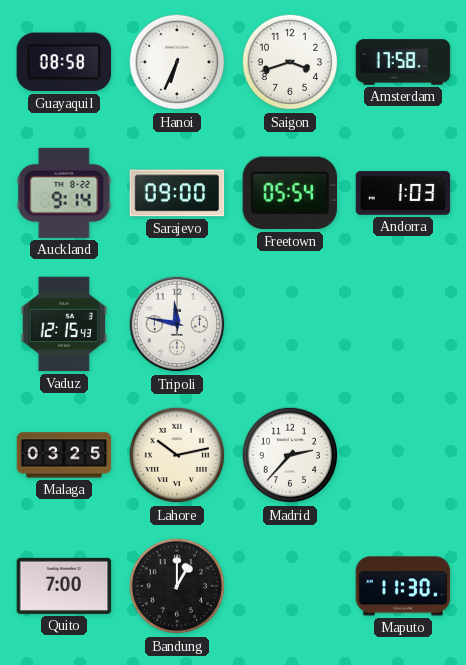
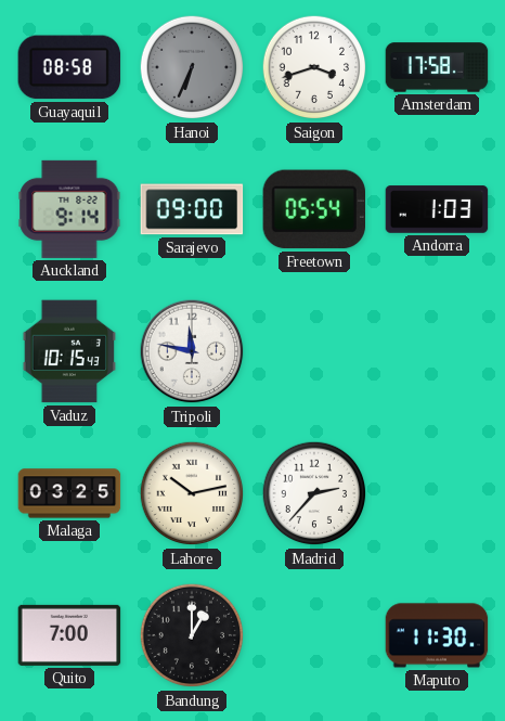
Hanoi dial: white -> grey
Vaduz: 12:15 -> 10:15
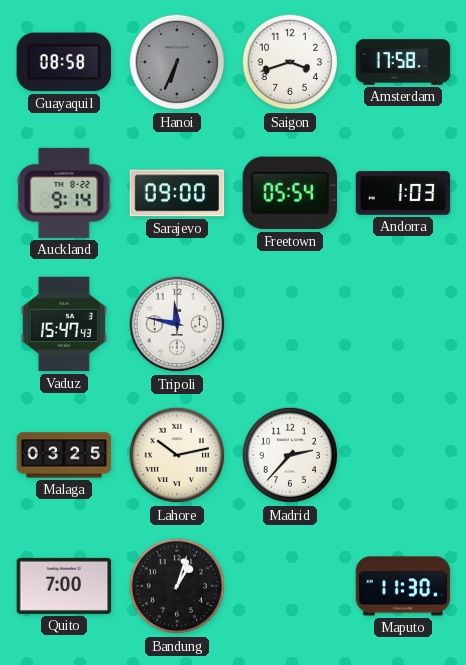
Vaduz: 10:15 -> 15:47
Bandung: 1:00 -> 1:03
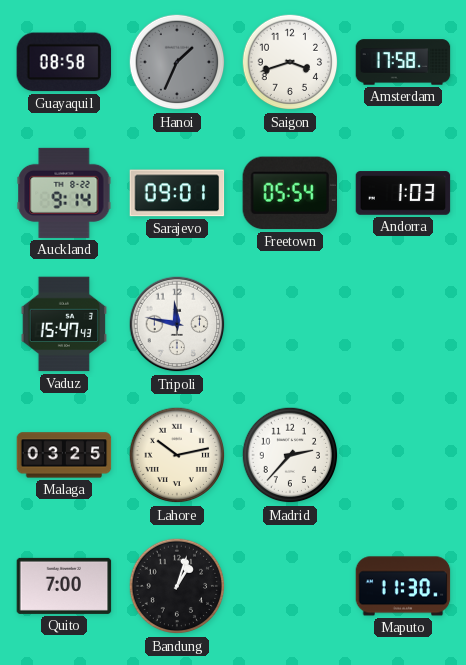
Hanoi: 6:34 -> 1:34
Sarajevo: 09:00 -> 09:01
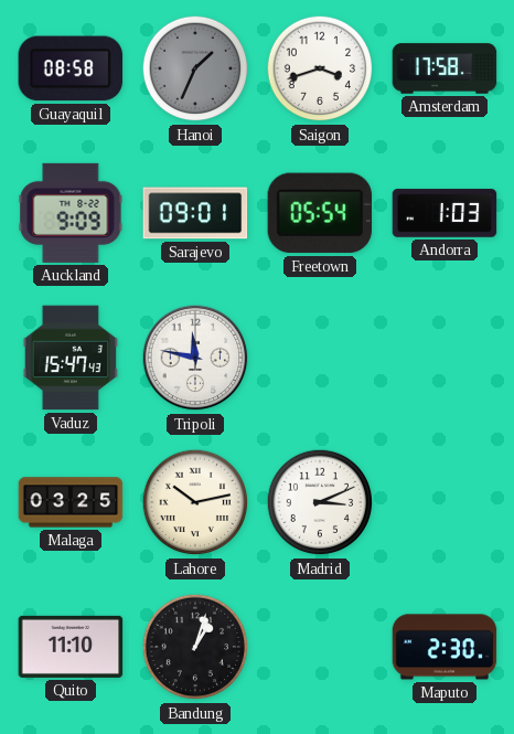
Auckland: 9:14 -> 9:09
Madrid: 2:37 -> 3:11
Quito: 7:00 -> 11:10
Maputo: 11:30 -> 2:30
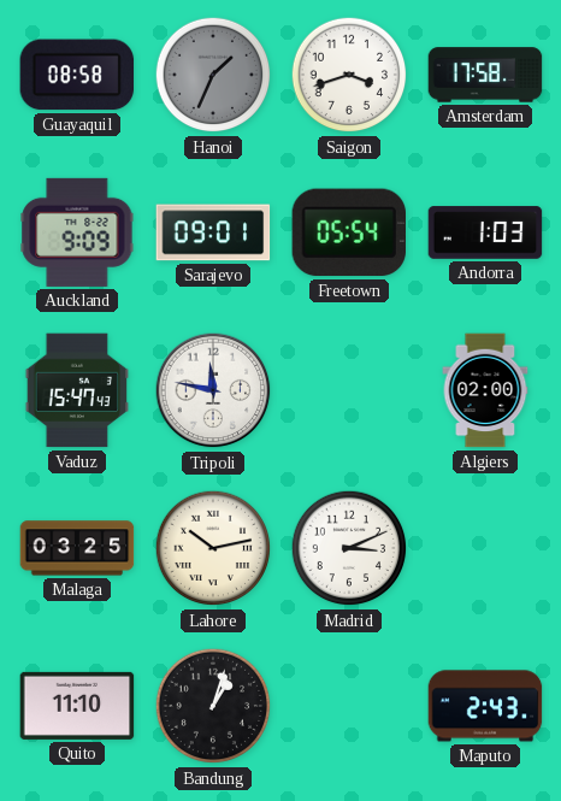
Algiers: none -> 02:00
Maputo: 2:30 -> 2:43
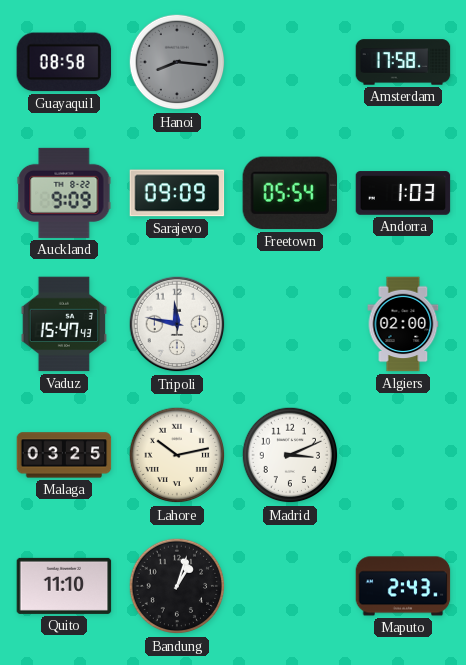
Hanoi: 1:34 -> 8:16
Saigon: 3:42 -> none
Sarajevo: 09:01 -> 09:09
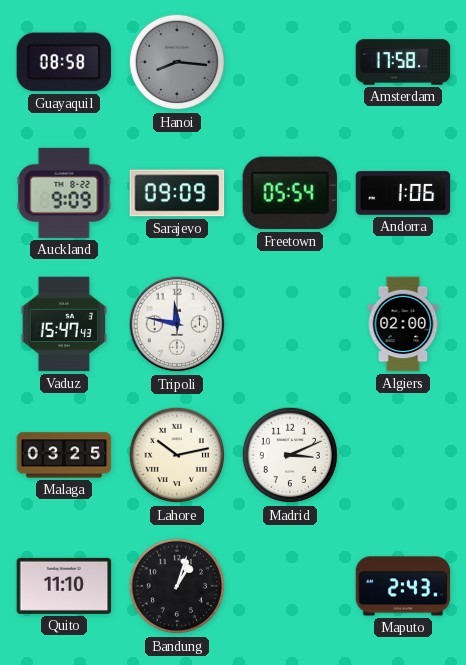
Andorra: 1:03 -> 1:06
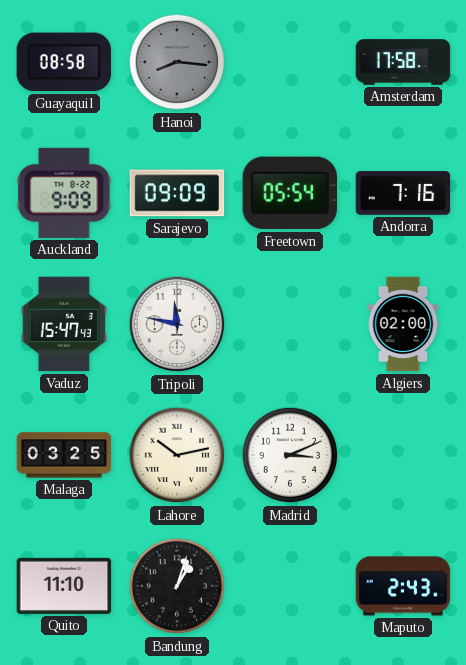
Andorra: 1:06 -> 7:16
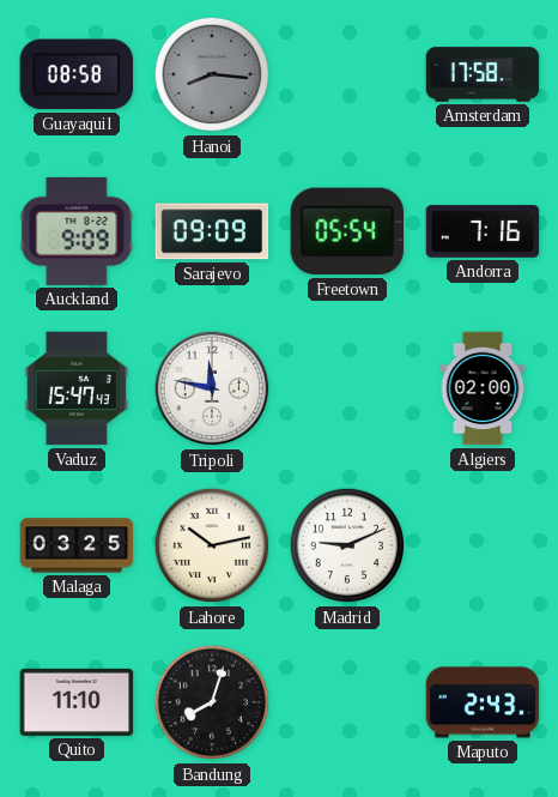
Madrid: 3:11 -> 9:11
Bandung: 1:03 -> 8:03
